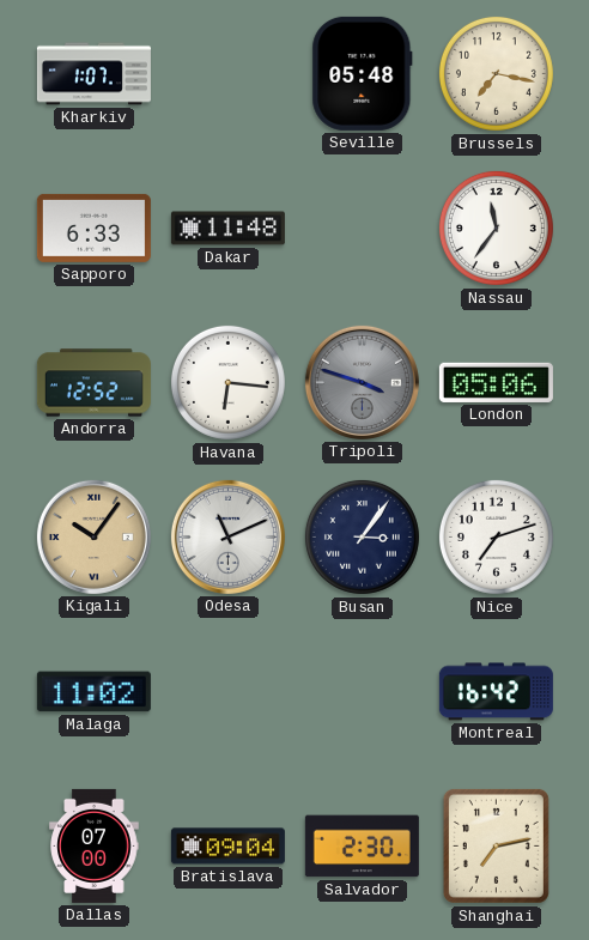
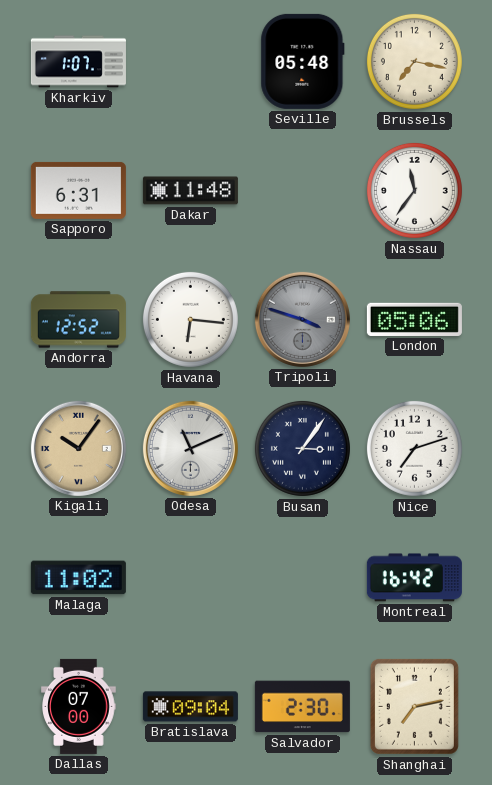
Sapporo: 6:33 -> 6:31
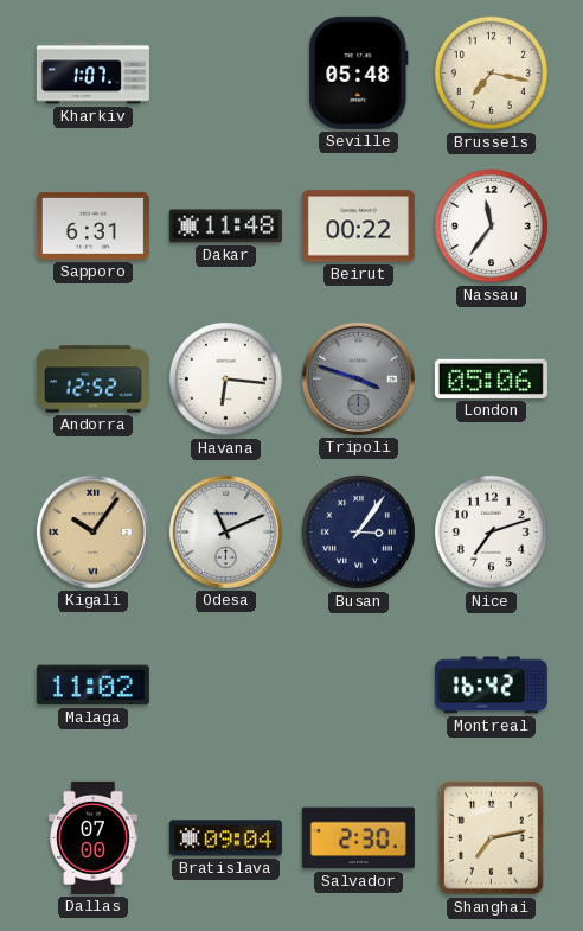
Beirut: none -> 00:22
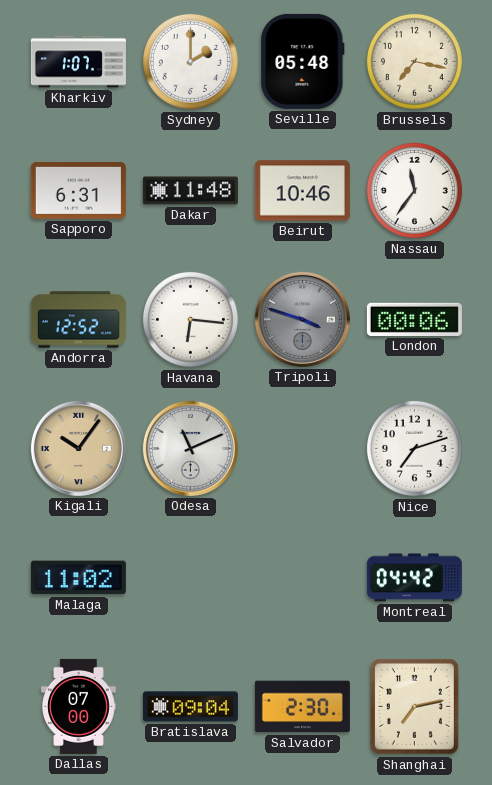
Sydney: none -> 2:00
Beirut: 00:22 -> 10:46
London: 05:06 -> 00:06
Busan: 3:06 -> none
Montreal: 16:42 -> 04:42
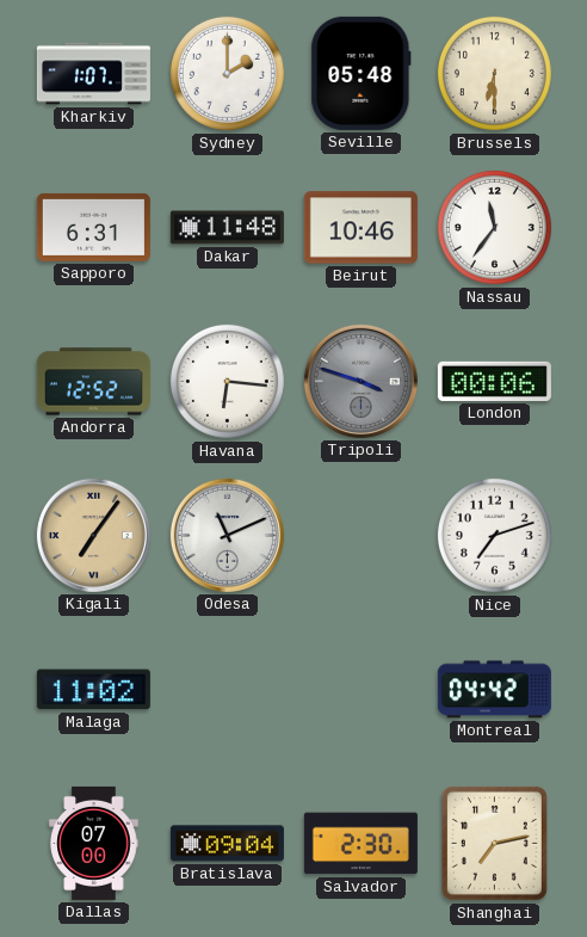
Brussels: 7:17 -> 6:30
Kigali: 10:06 -> 7:06
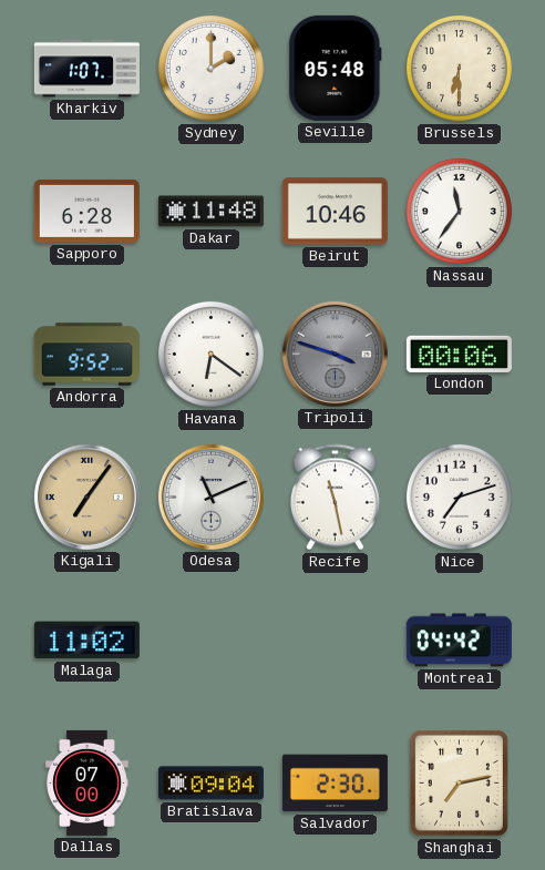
Sapporo: 6:31 -> 6:28
Andorra: 12:52 -> 9:52
Havana: 6:16 -> 6:21
Recife: none -> 11:28
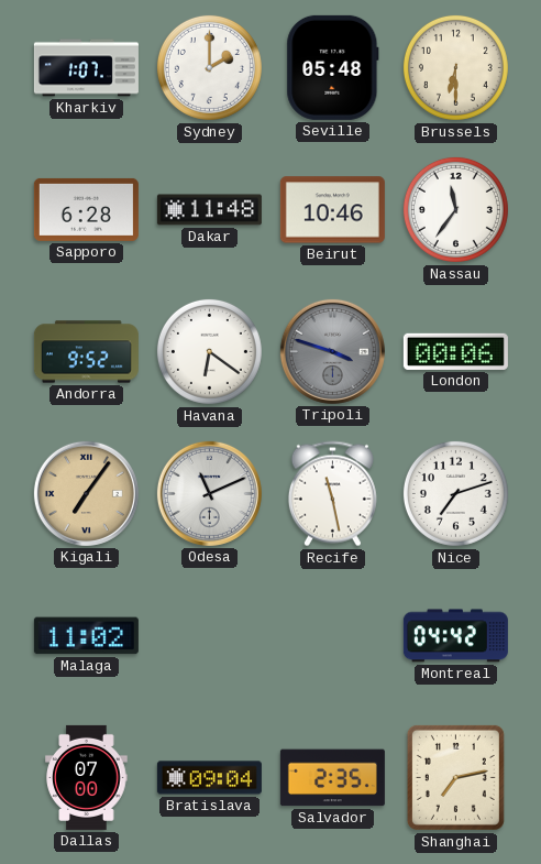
Salvador: 2:30 -> 2:35
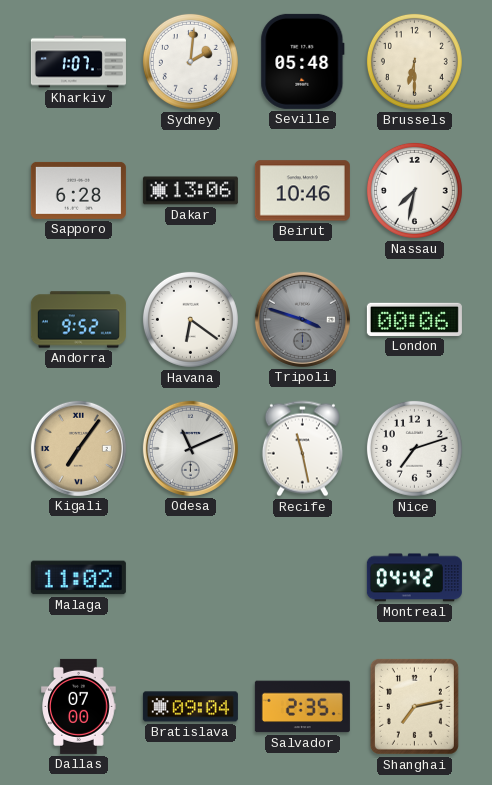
Sydney: 2:00 -> 2:01
Dakar: 11:48 -> 13:06
Nassau: 11:36 -> 7:32
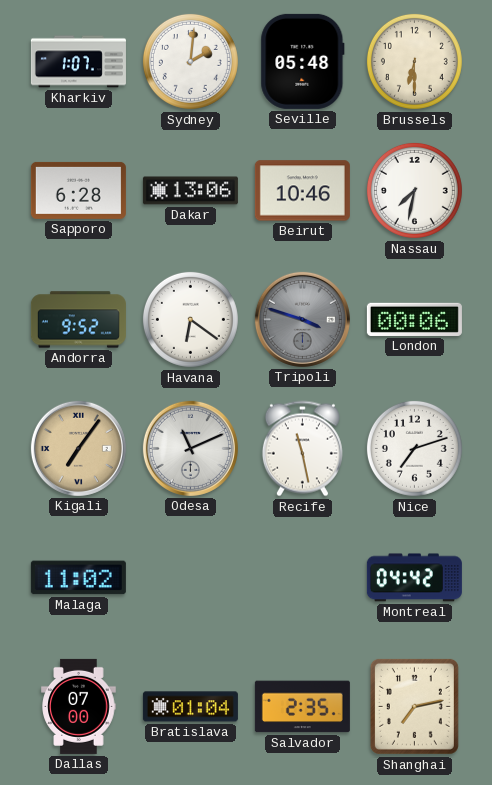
Bratislava: 09:04 -> 01:04
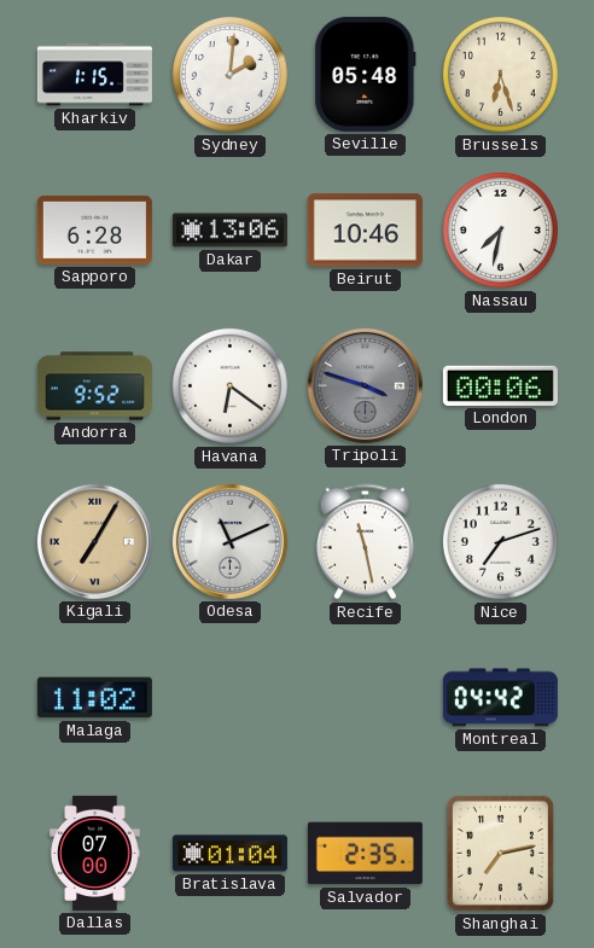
Kharkiv: 1:07 -> 1:15
Brussels: 6:30 -> 6:27
Kigali: 7:06 -> 7:05
